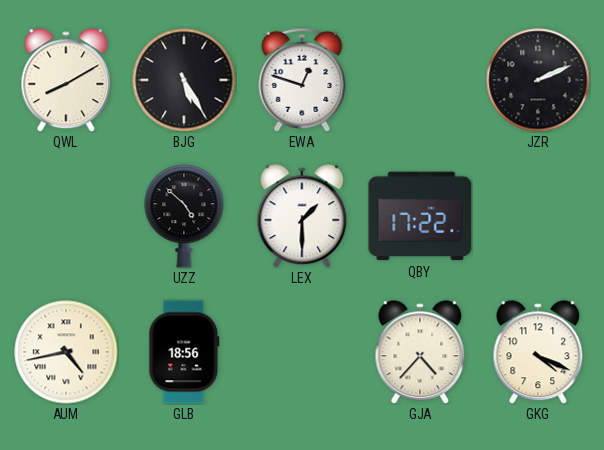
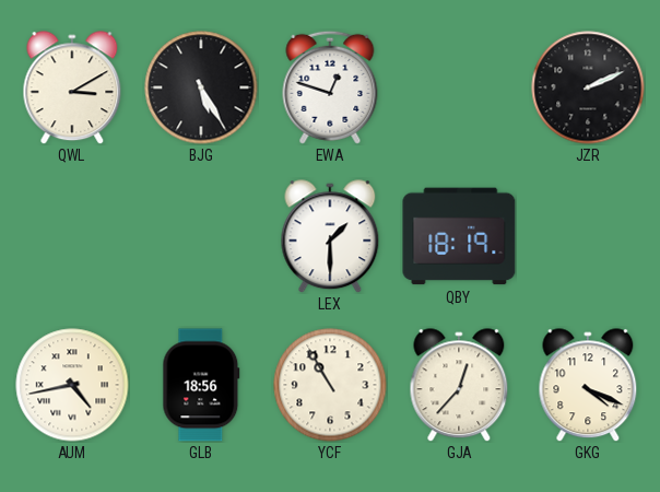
QWL: 8:10 -> 3:10
UZZ: 4:52 -> none
QBY: 17:22 -> 18:19
YCF: none -> 10:55
GJA: 4:37 -> 12:37
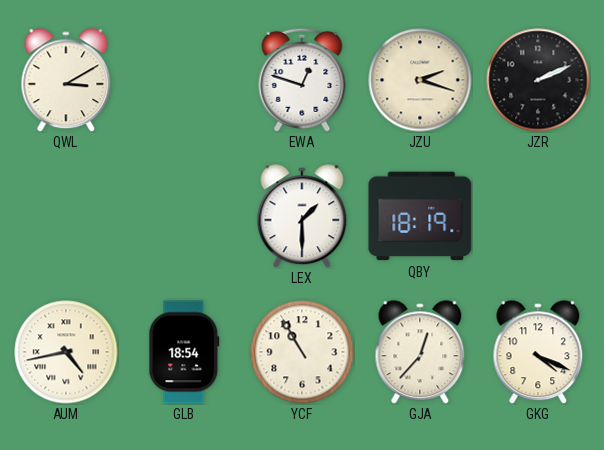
BJG: 5:25 -> none
JZU: none -> 2:18
GLB: 18:56 -> 18:54
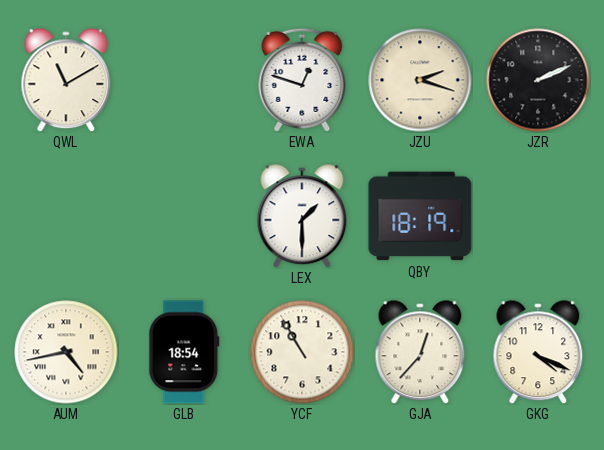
QWL: 3:10 -> 11:10
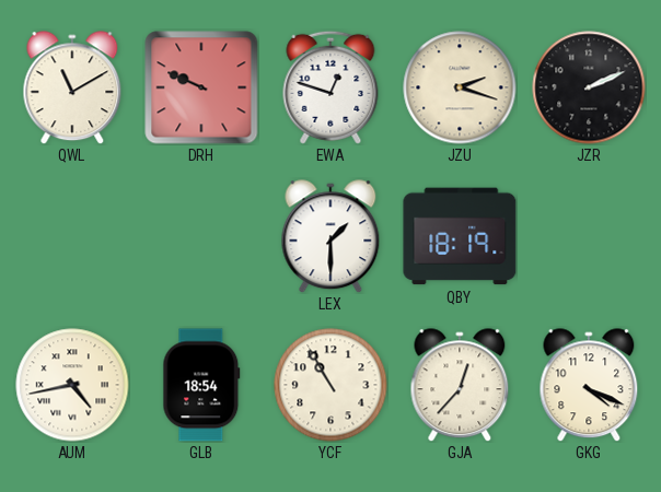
DRH: none -> 9:49
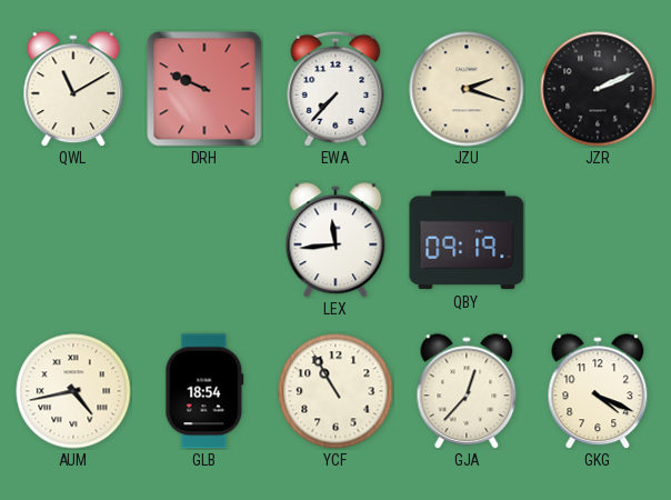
EWA: 12:48 -> 7:37
LEX: 1:30 -> 11:44
QBY: 18:19 -> 09:19
